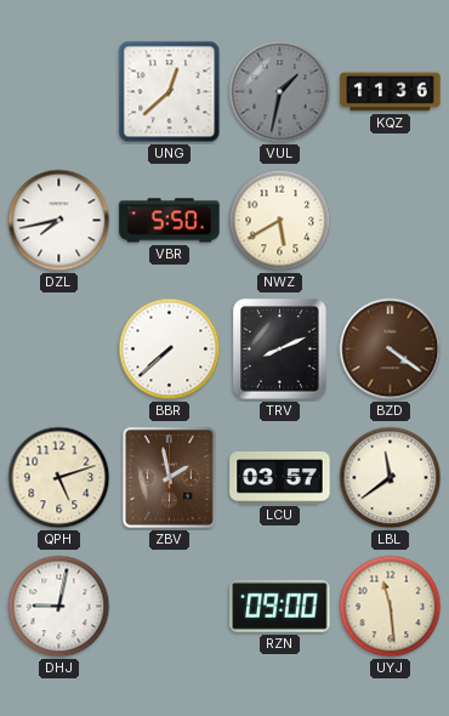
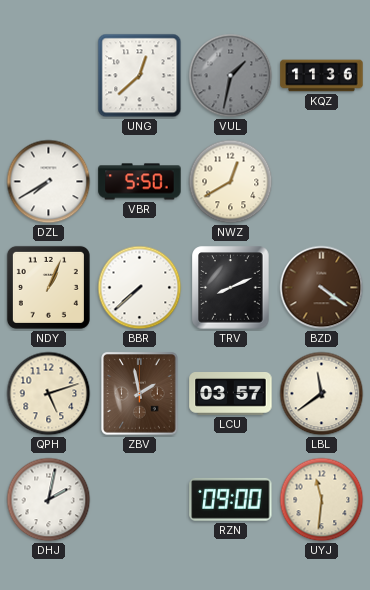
DZL: 7:43 -> 7:40
NWZ: 5:40 -> 12:40
NDY: none -> 1:04
DHJ: 9:02 -> 2:02
UYJ: 11:29 -> 11:31
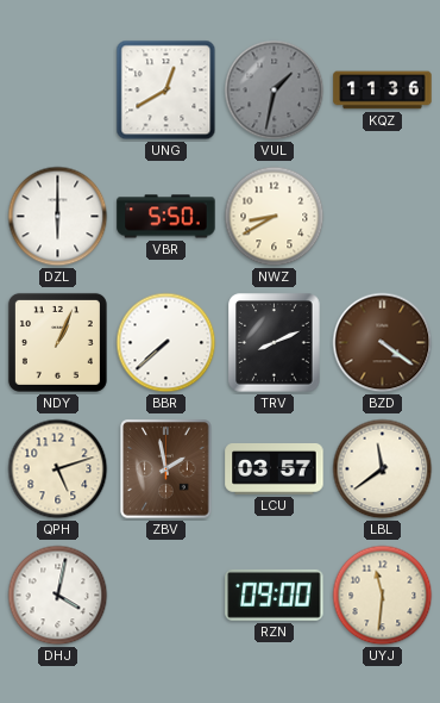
UNG: 12:38 -> 12:40
DZL: 7:40 -> 6:00
NWZ: 12:40 -> 8:40
DHJ: 2:02 -> 4:02
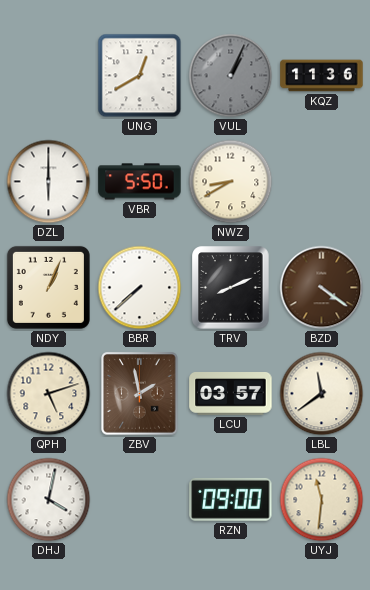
VUL: 1:32 -> 1:04
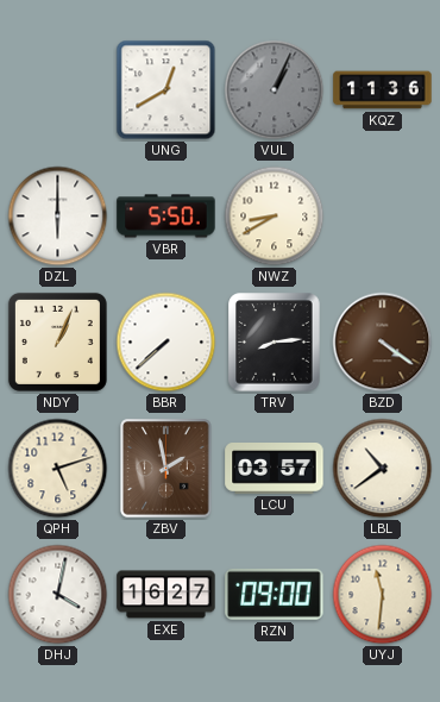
TRV: 8:11 -> 8:14
LBL: 11:39 -> 10:39
EXE: none -> 16:27
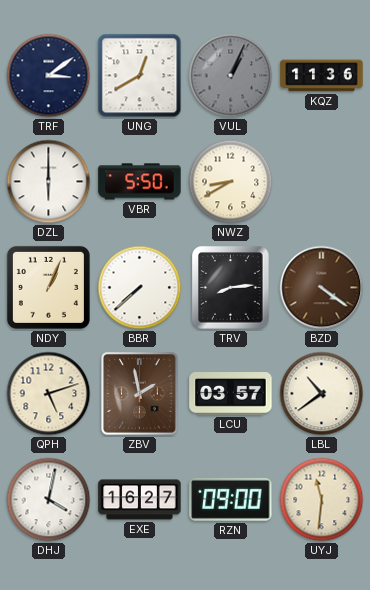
TRF: none -> 3:09
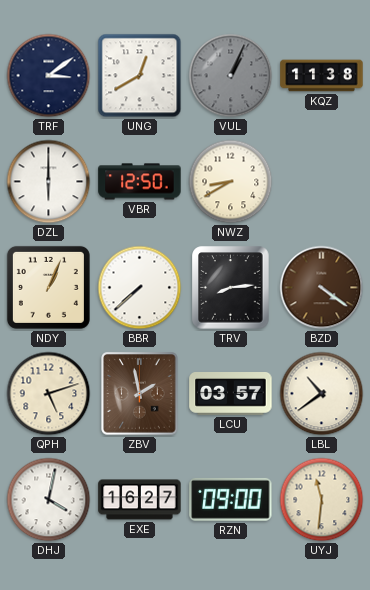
KQZ: 11:36 -> 11:38
VBR: 5:50 -> 12:50
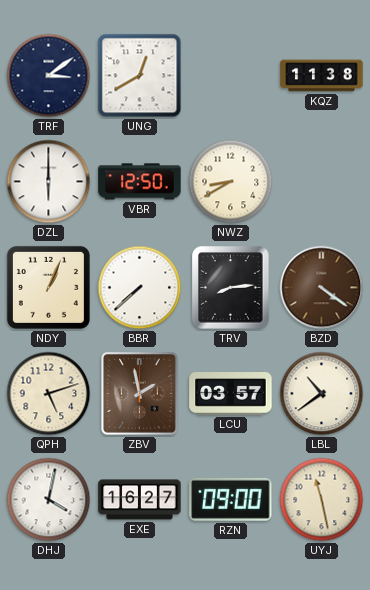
VUL: 1:04 -> none
UYJ: 11:31 -> 11:28
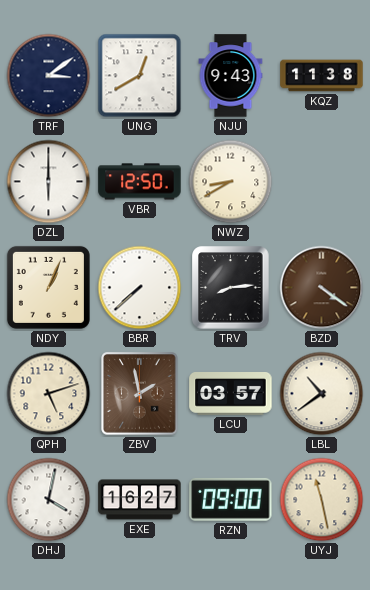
NJU: none -> 9:43
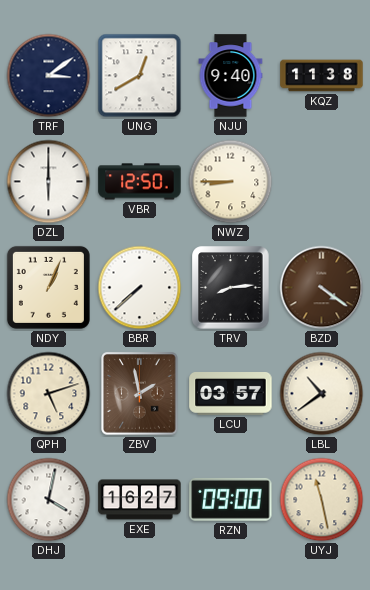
NJU: 9:43 -> 9:40
NWZ: 8:40 -> 8:45
